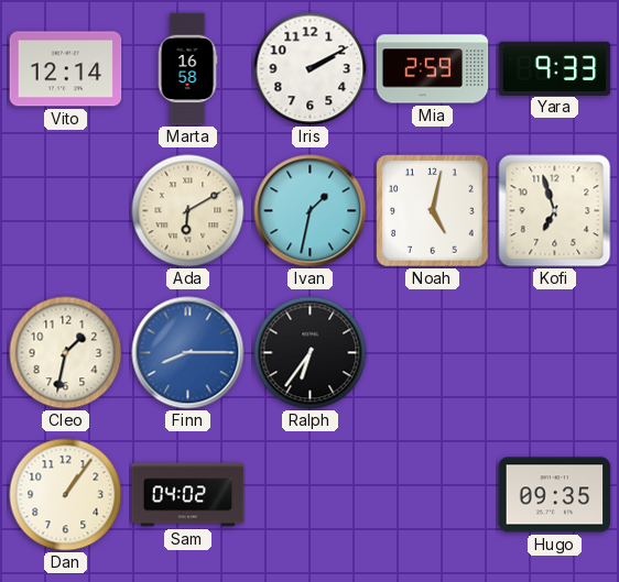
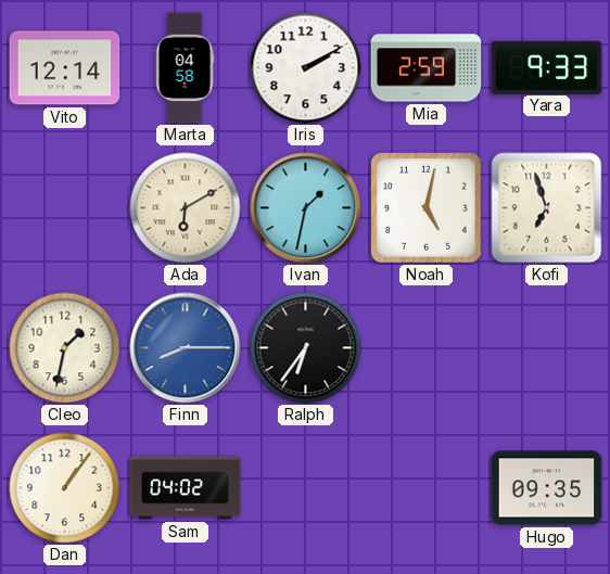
Marta: 16:58 -> 04:58
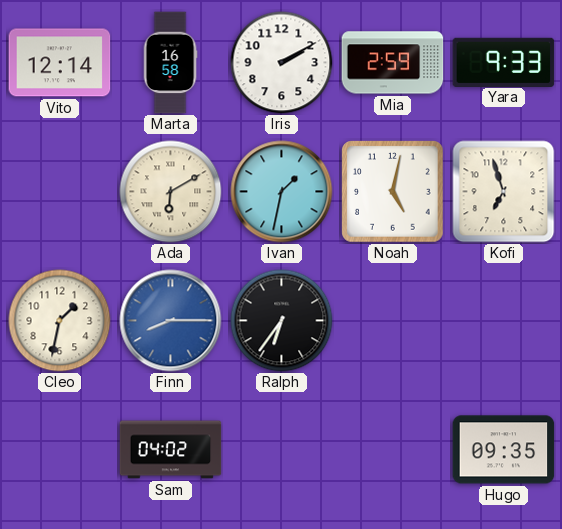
Marta: 04:58 -> 16:58
Dan: 1:06 -> none
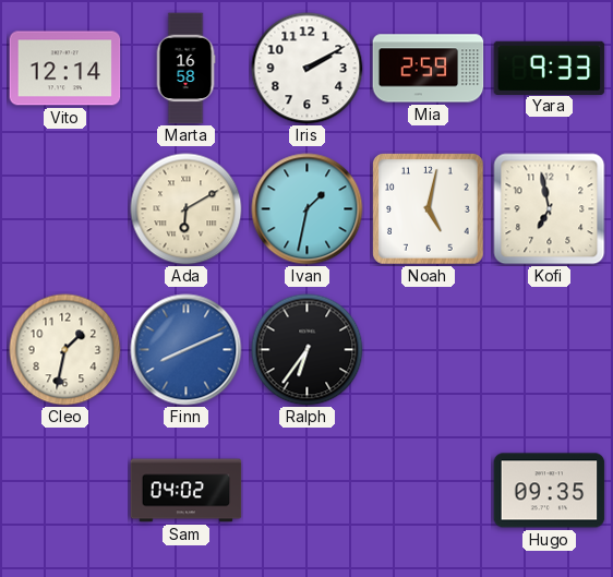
Kofi: 6:57 -> 6:58
Finn: 8:15 -> 8:11
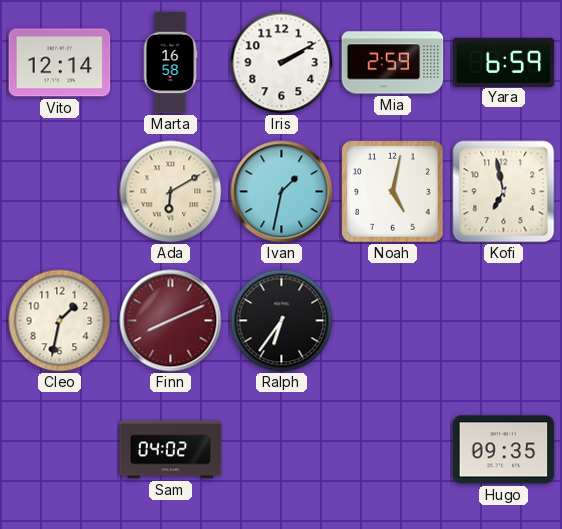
Yara: 9:33 -> 6:59
Finn dial: blue -> burgundy
